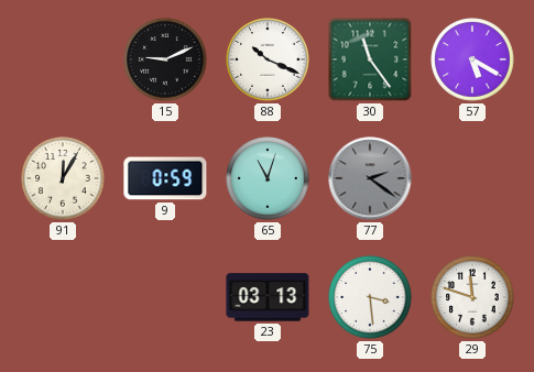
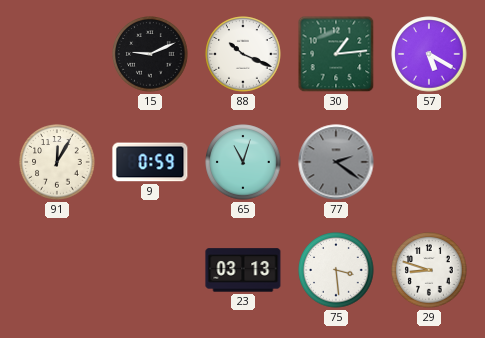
30: 11:24 -> 1:14
29: 11:48 -> 8:48
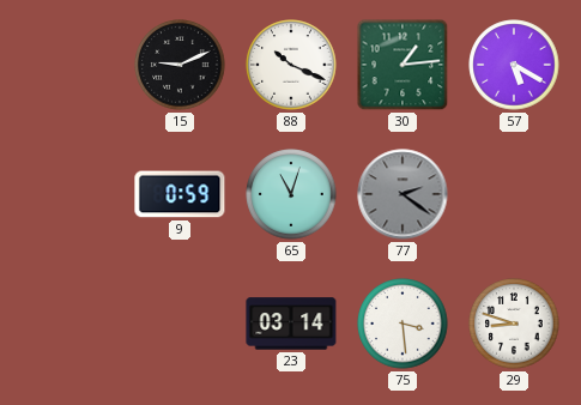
91: 12:05 -> none
23: 03:13 -> 03:14
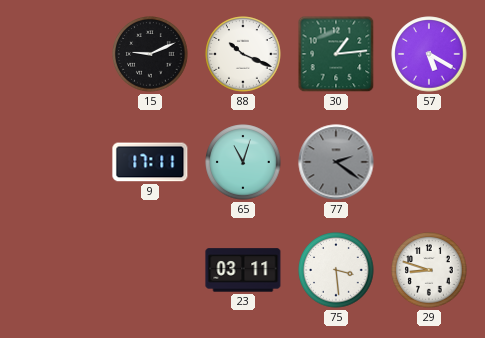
9: 0:59 -> 17:11
23: 03:14 -> 03:11
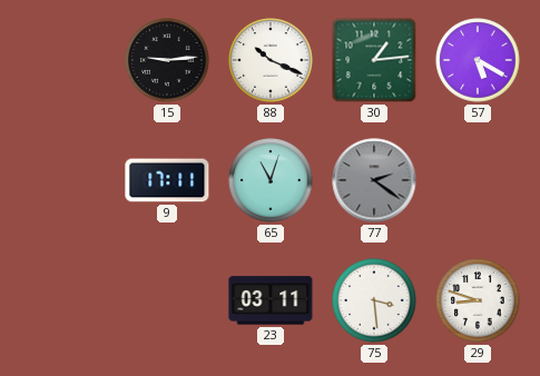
15: 9:11 -> 9:14
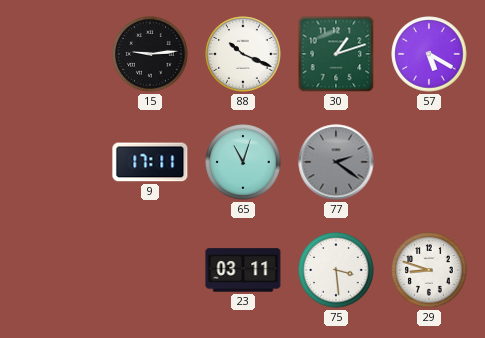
30: 1:14 -> 1:12
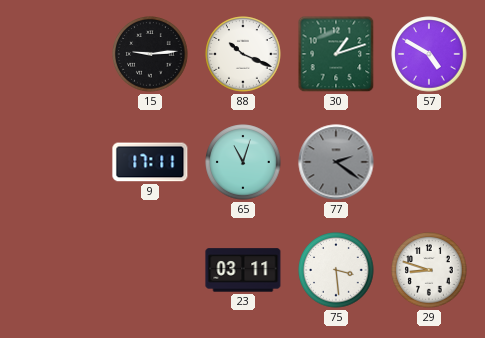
57: 5:20 -> 4:50
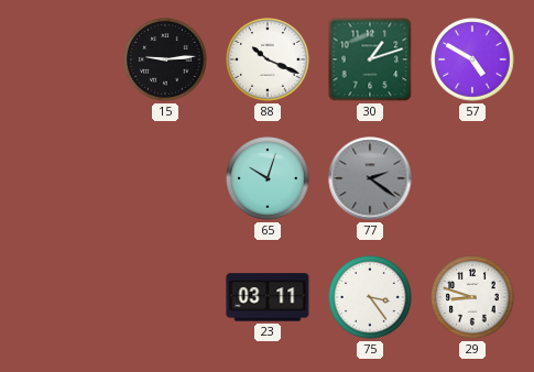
9: 17:11 -> none
65: 11:03 -> 10:03
75: 3:29 -> 3:24
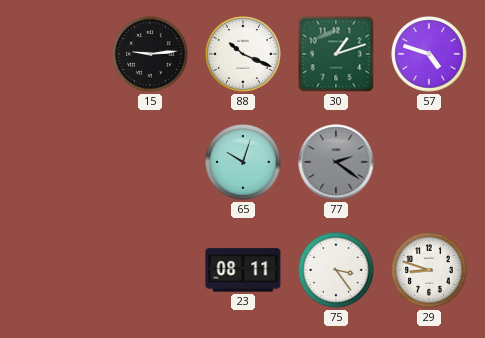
57: 4:50 -> 4:48
23: 03:11 -> 08:11
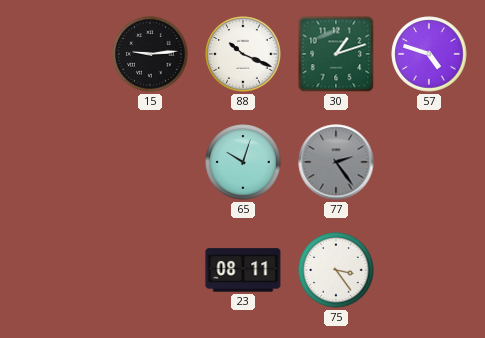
77: 2:21 -> 2:24
29: 8:48 -> none
